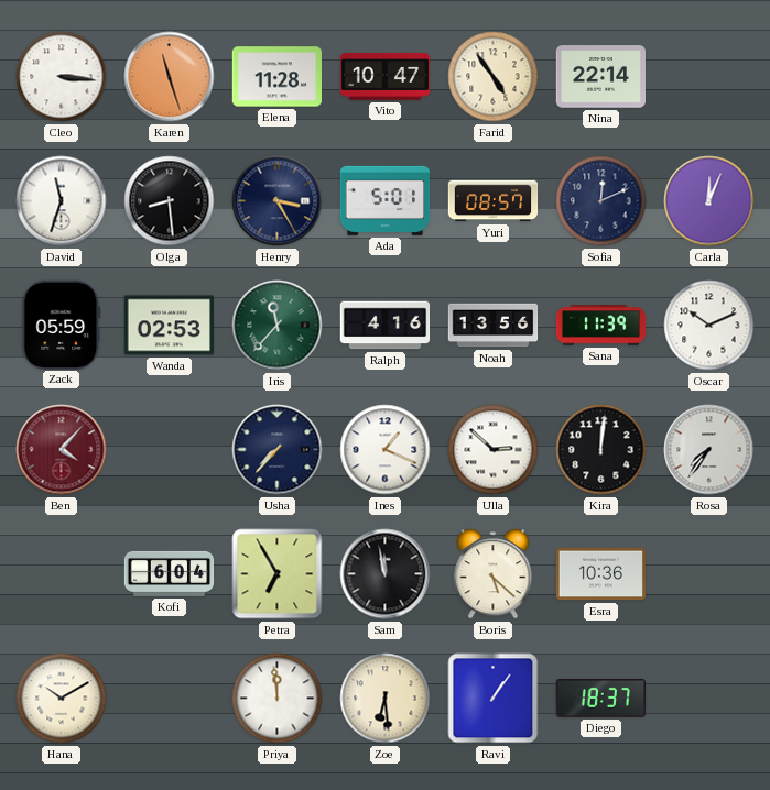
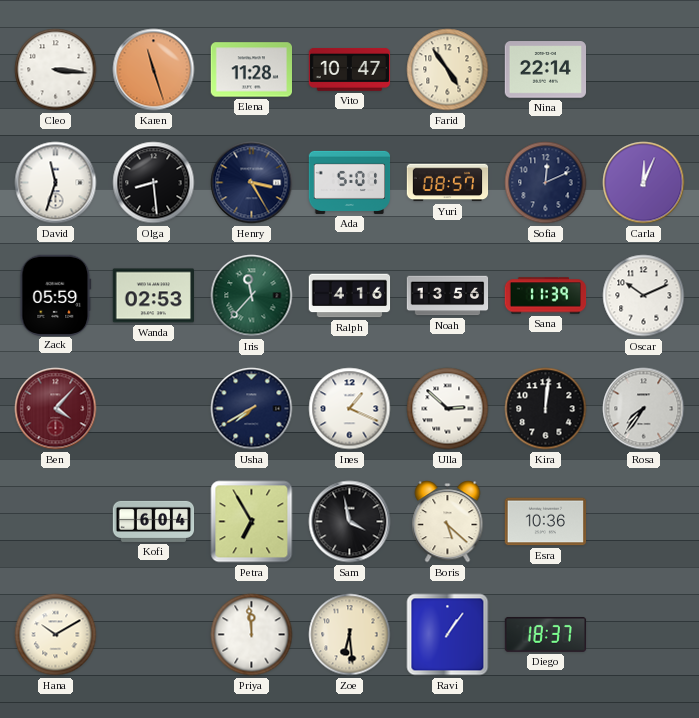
Usha: 7:37 -> 7:40
Sam: 11:58 -> 3:58
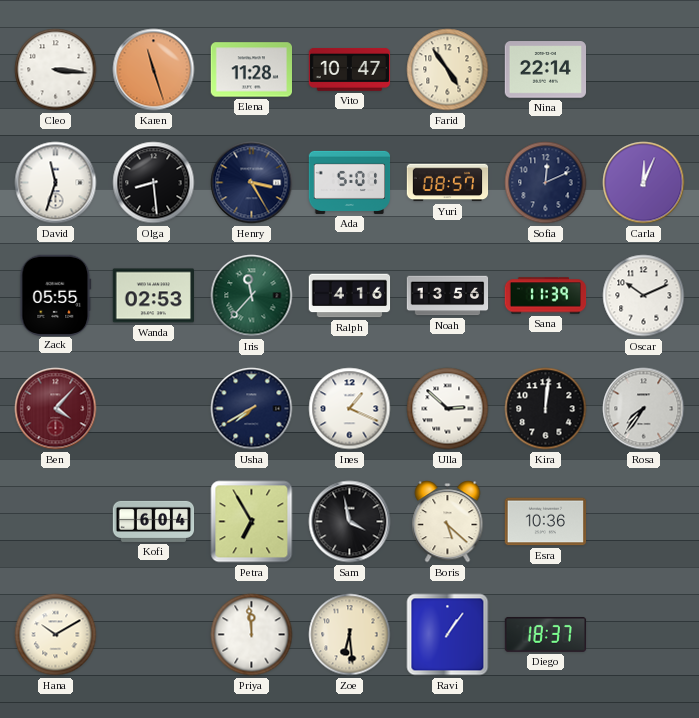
Zack: 05:59 -> 05:55
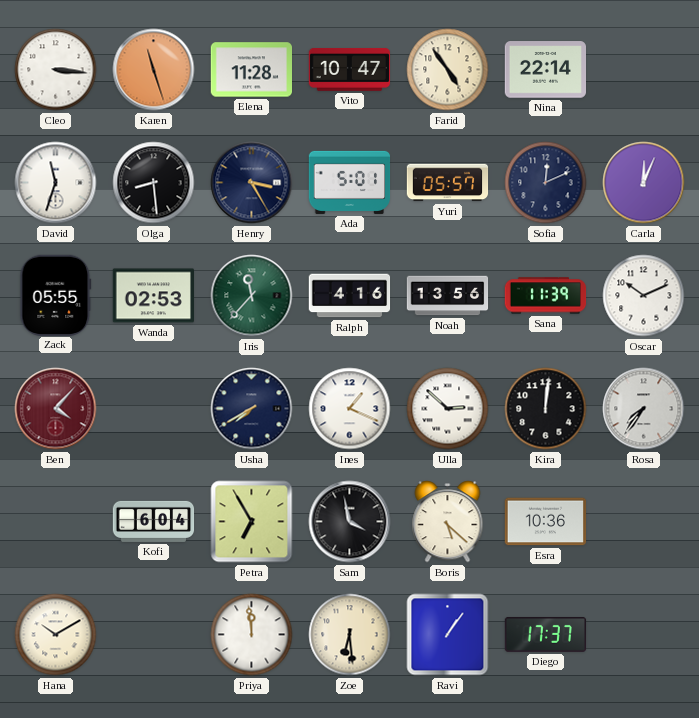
Yuri: 08:57 -> 05:57
Diego: 18:37 -> 17:37
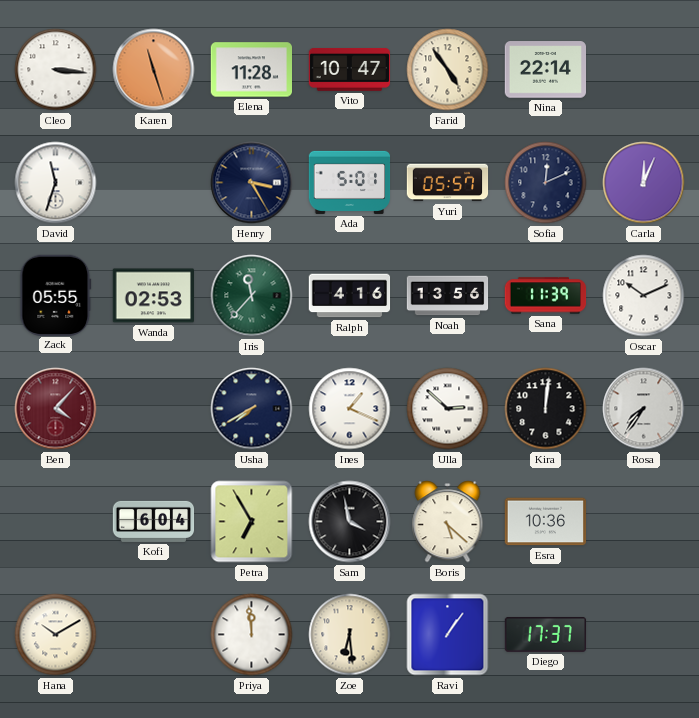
Olga: 8:29 -> none
